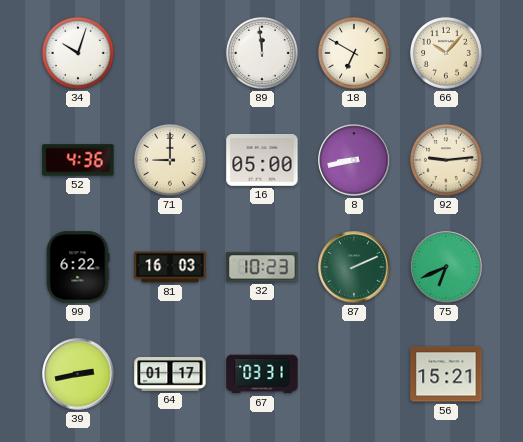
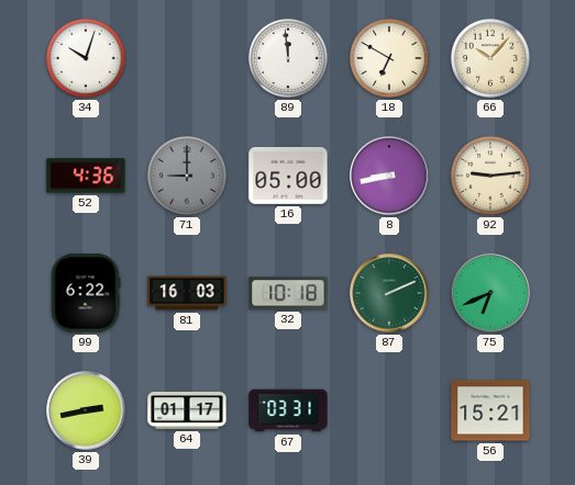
71 dial: cream -> grey
32: 10:23 -> 10:18
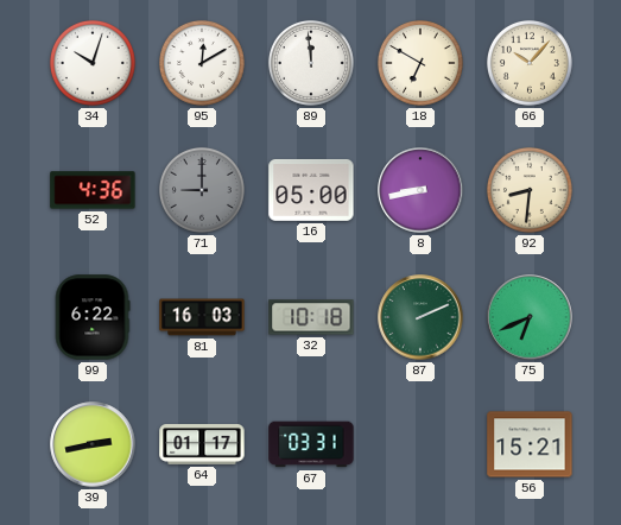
95: none -> 12:10
92: 9:14 -> 8:31
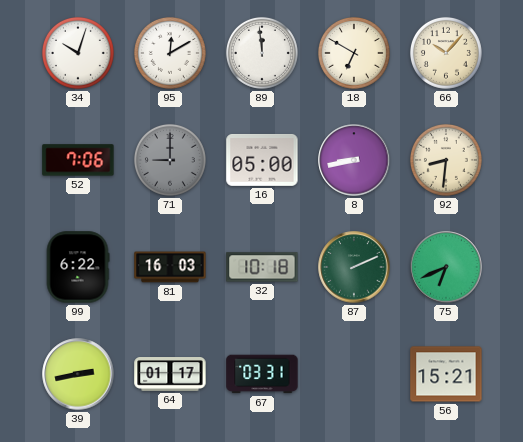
52: 4:36 -> 7:06
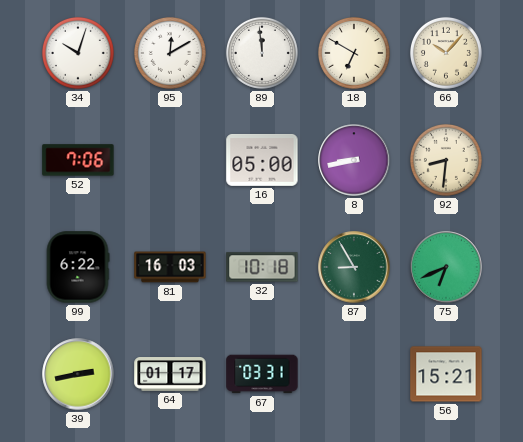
71: 9:00 -> none
87: 2:11 -> 8:55
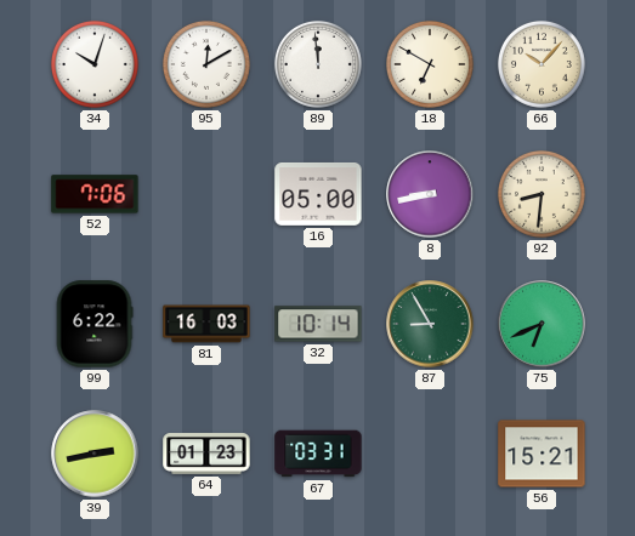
32: 10:18 -> 10:14
64: 01:17 -> 01:23
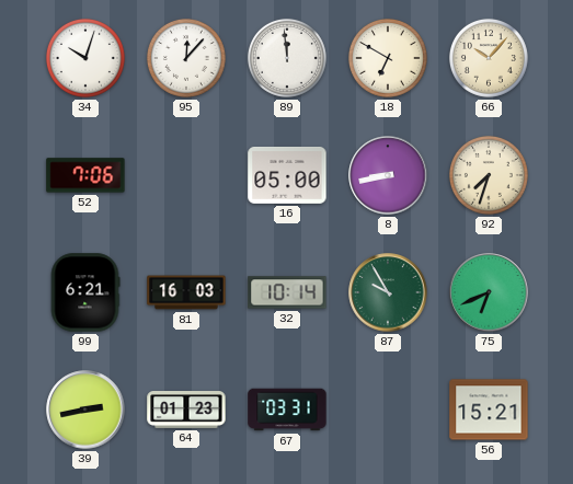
95: 12:10 -> 12:07
92: 8:31 -> 7:33
99: 6:22 -> 6:21
87: 8:55 -> 9:55
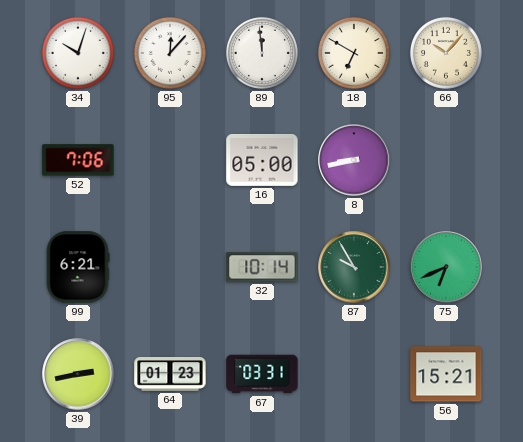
92: 7:33 -> none
81: 16:03 -> none
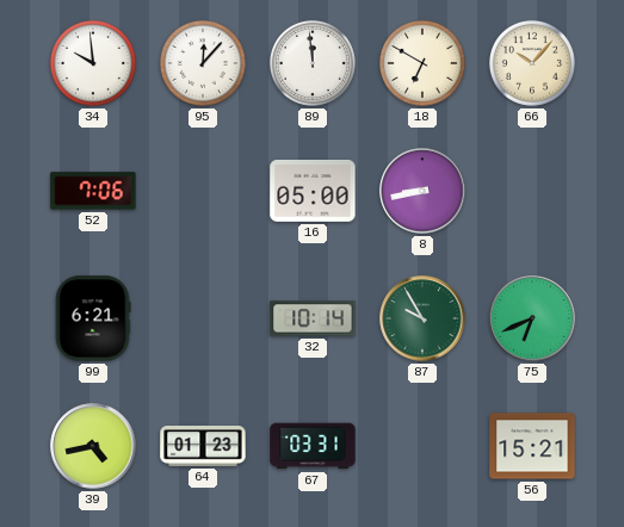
34: 10:03 -> 9:59
39: 2:43 -> 4:43
